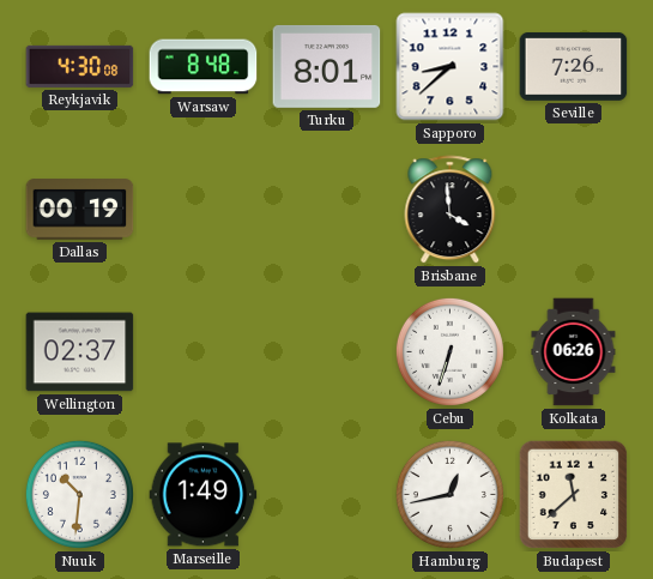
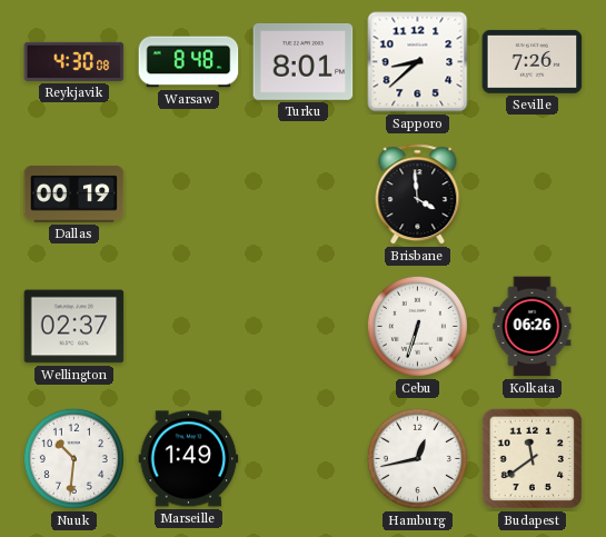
Budapest: 11:38 -> 11:39
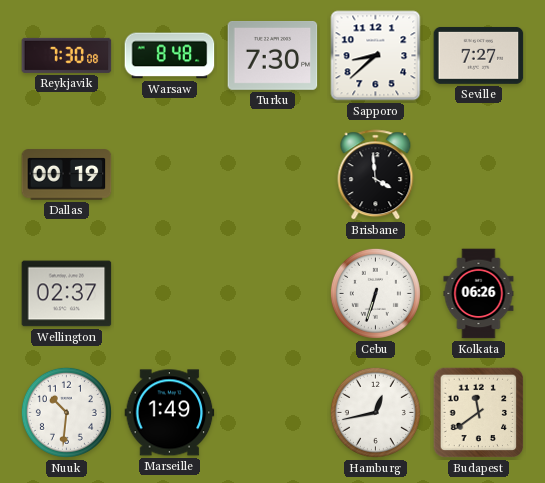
Reykjavik: 4:30 -> 7:30
Turku: 8:01 -> 7:30
Seville: 7:26 -> 7:27
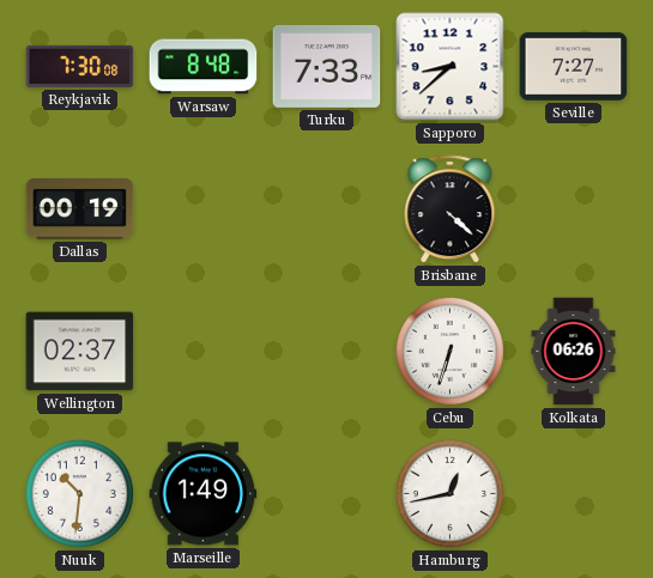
Turku: 7:30 -> 7:33
Brisbane: 3:59 -> 4:22
Budapest: 11:39 -> none
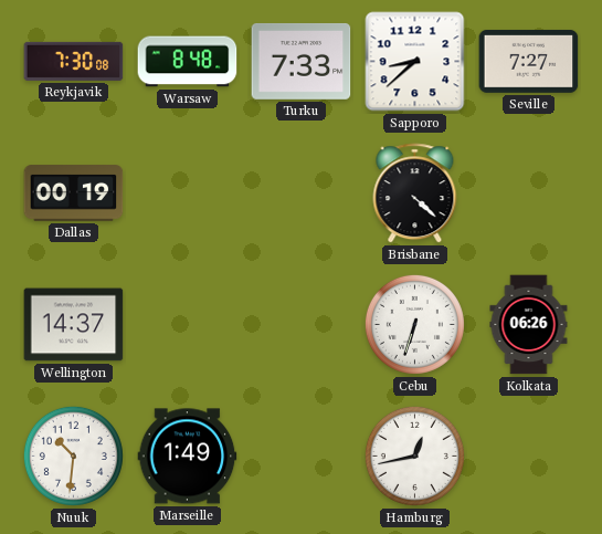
Wellington: 02:37 -> 14:37
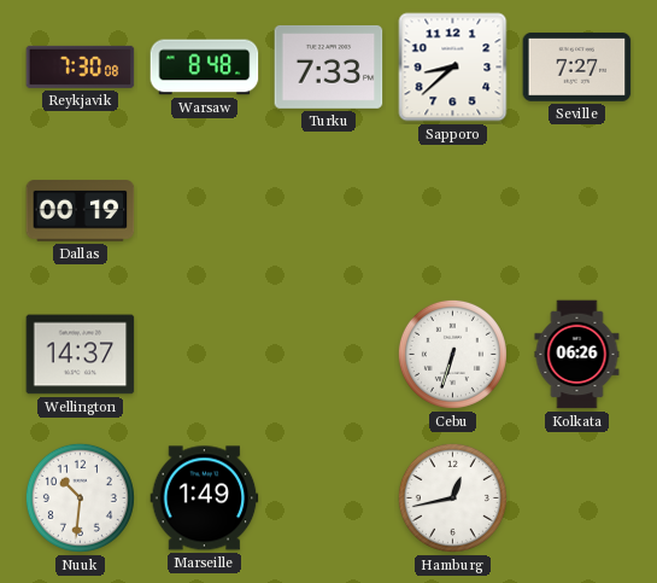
Brisbane: 4:22 -> none
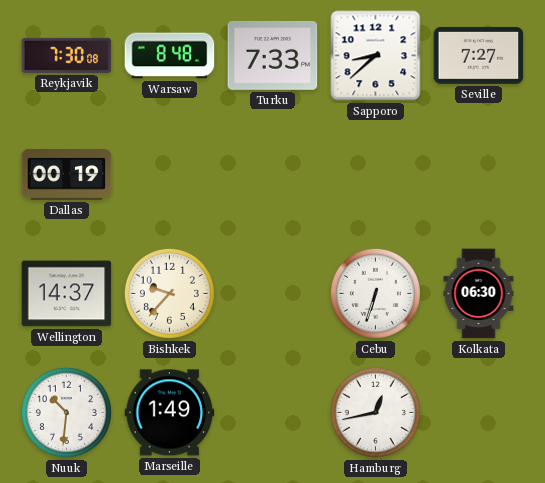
Bishkek: none -> 9:37
Kolkata: 06:26 -> 06:30
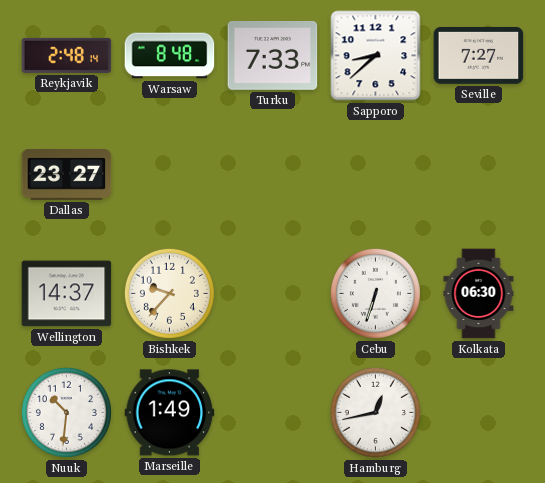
Reykjavik: 7:30 -> 2:48
Dallas: 00:19 -> 23:27
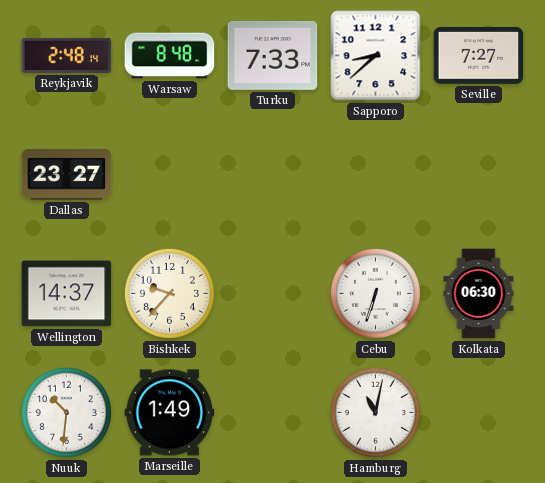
Hamburg: 12:43 -> 11:02
